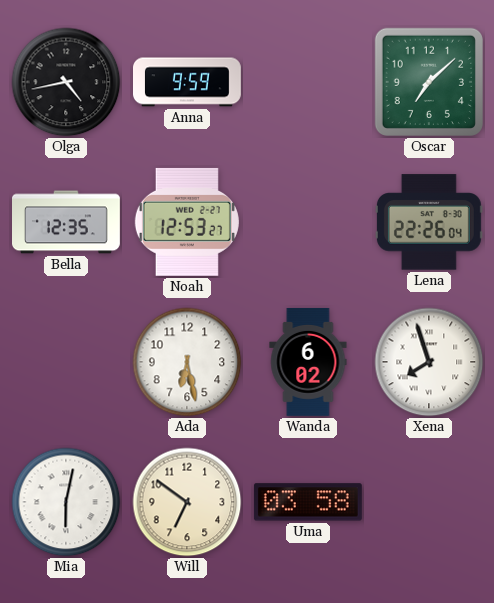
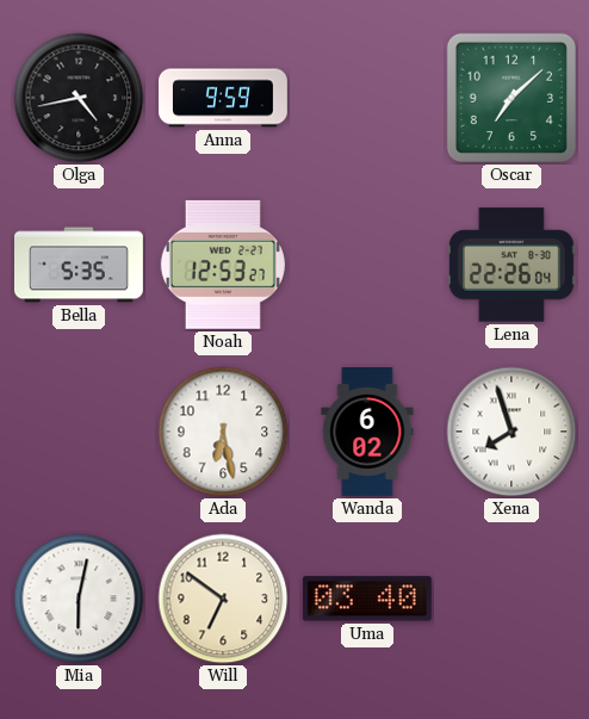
Bella: 12:35 -> 5:35
Uma: 03:58 -> 03:40
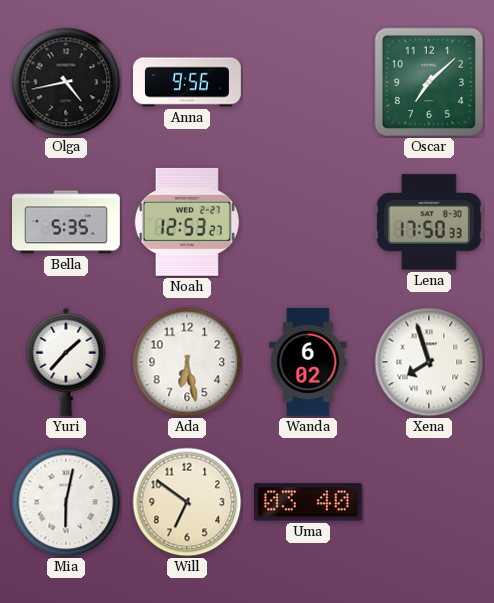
Anna: 9:59 -> 9:56
Lena: 22:26 -> 17:50
Yuri: none -> 1:37
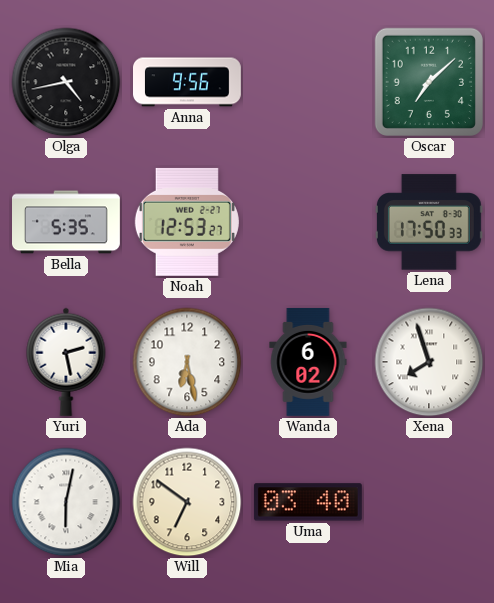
Yuri: 1:37 -> 2:28
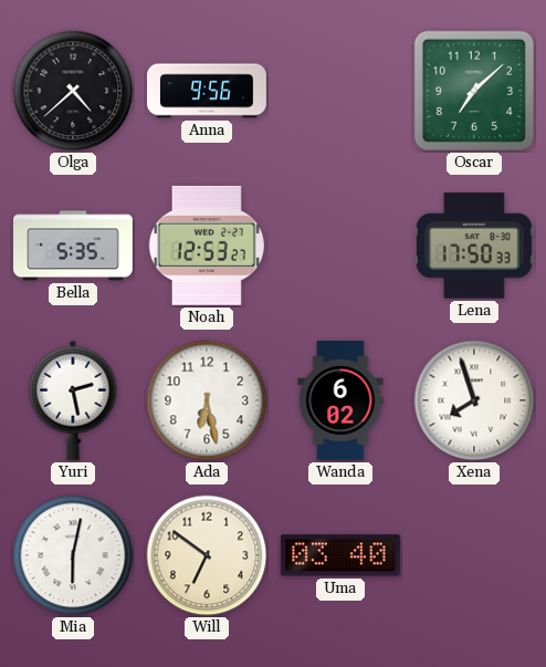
Olga: 4:43 -> 4:38
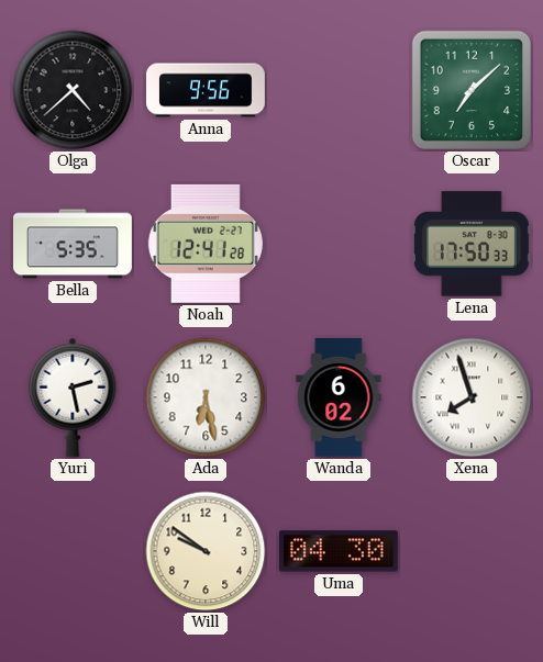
Noah: 12:53 -> 12:41
Mia: 6:02 -> none
Will: 6:51 -> 9:51
Uma: 03:40 -> 04:30
